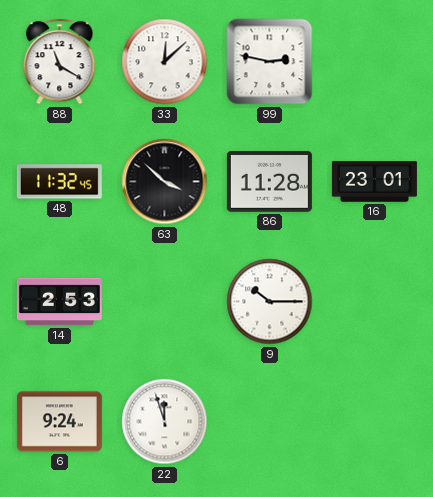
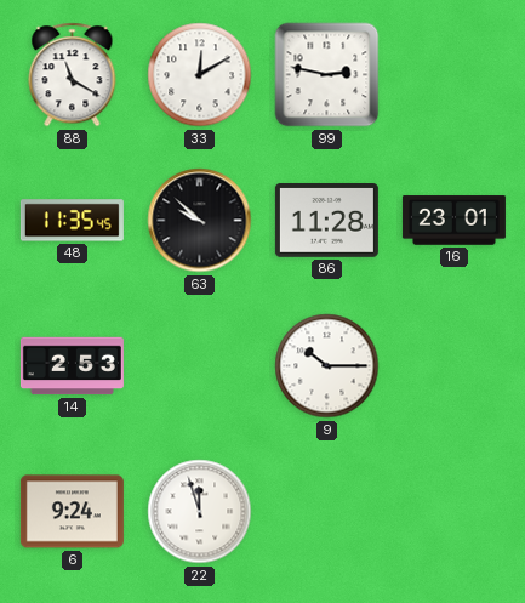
33: 12:08 -> 12:10
48: 11:32 -> 11:35
63: 3:52 -> 9:52
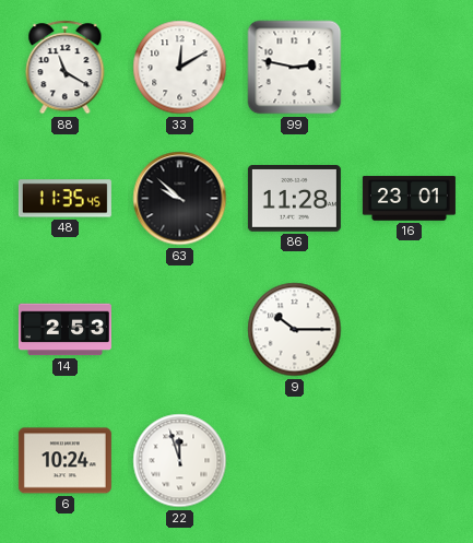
6: 9:24 -> 10:24
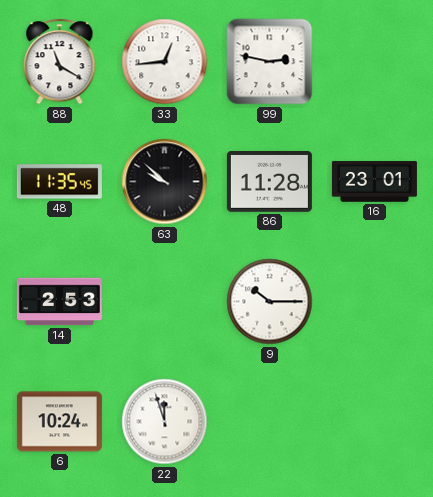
33: 12:10 -> 12:44
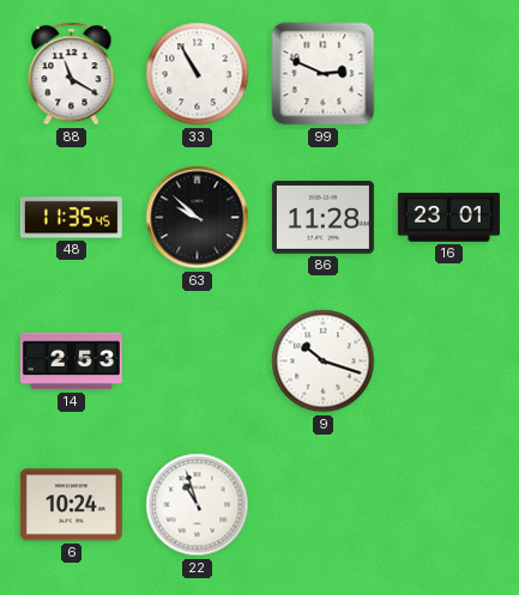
33: 12:44 -> 10:55
99: 2:47 -> 2:49
9: 10:15 -> 10:18
22: 11:57 -> 10:57
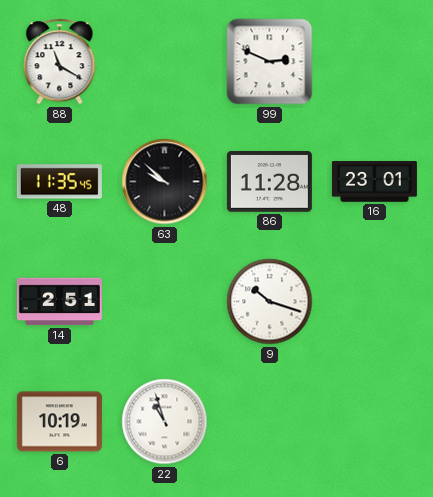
33: 10:55 -> none
14: 2:53 -> 2:51
6: 10:24 -> 10:19
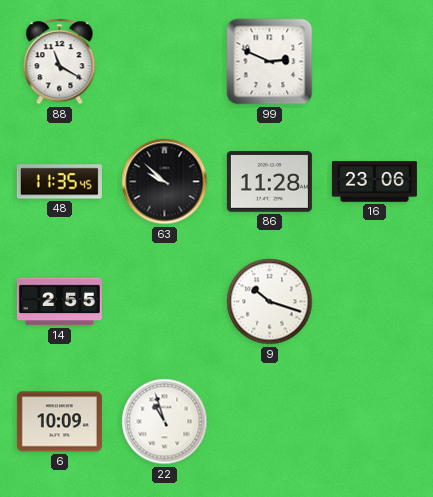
16: 23:01 -> 23:06
14: 2:51 -> 2:55
6: 10:19 -> 10:09
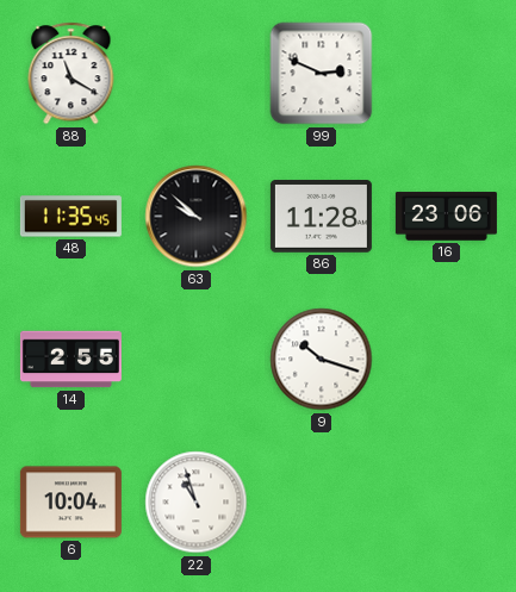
6: 10:09 -> 10:04
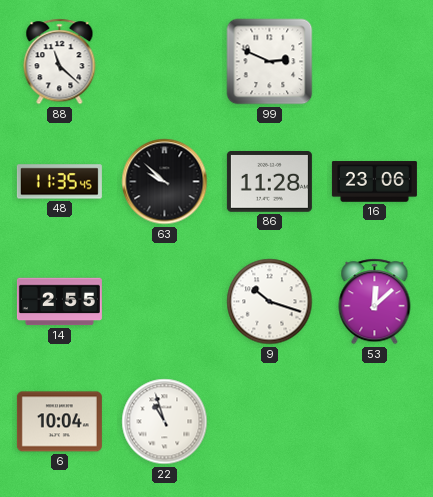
88: 11:20 -> 11:22
53: none -> 12:08
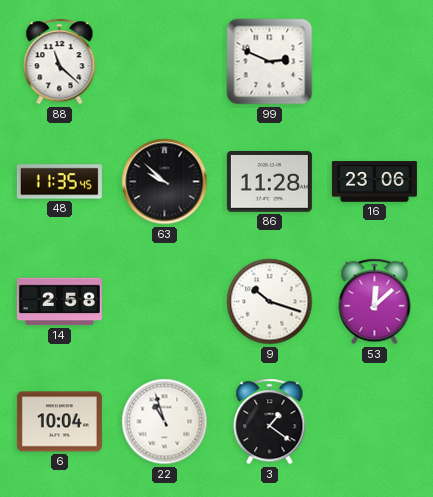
14: 2:55 -> 2:58
3: none -> 1:21
